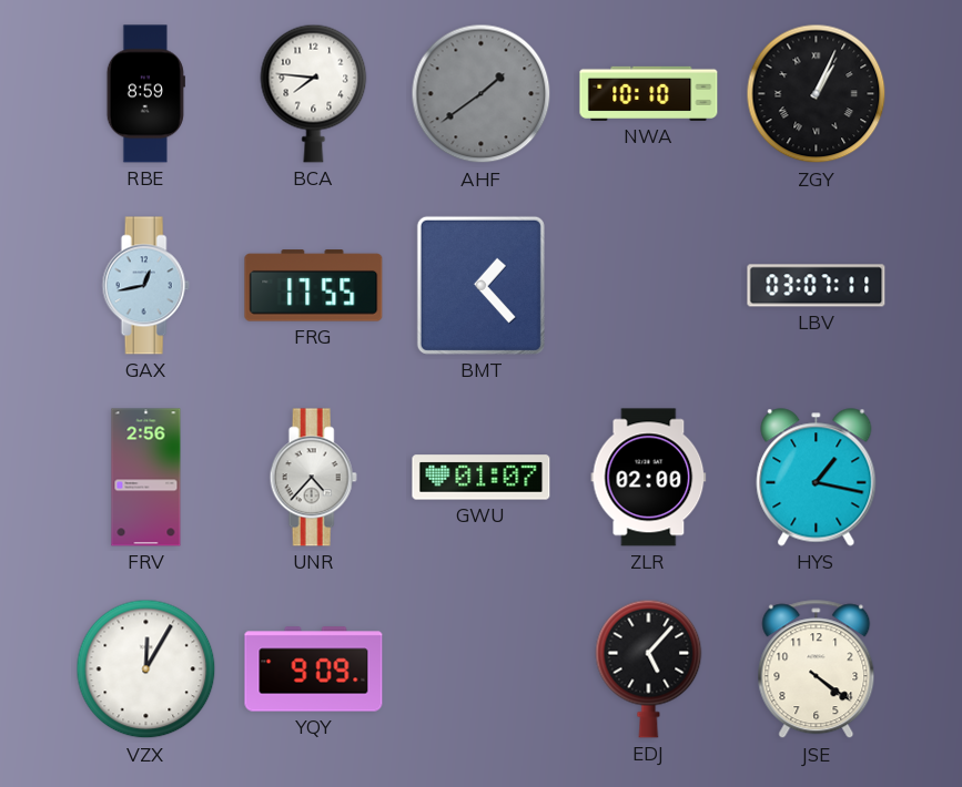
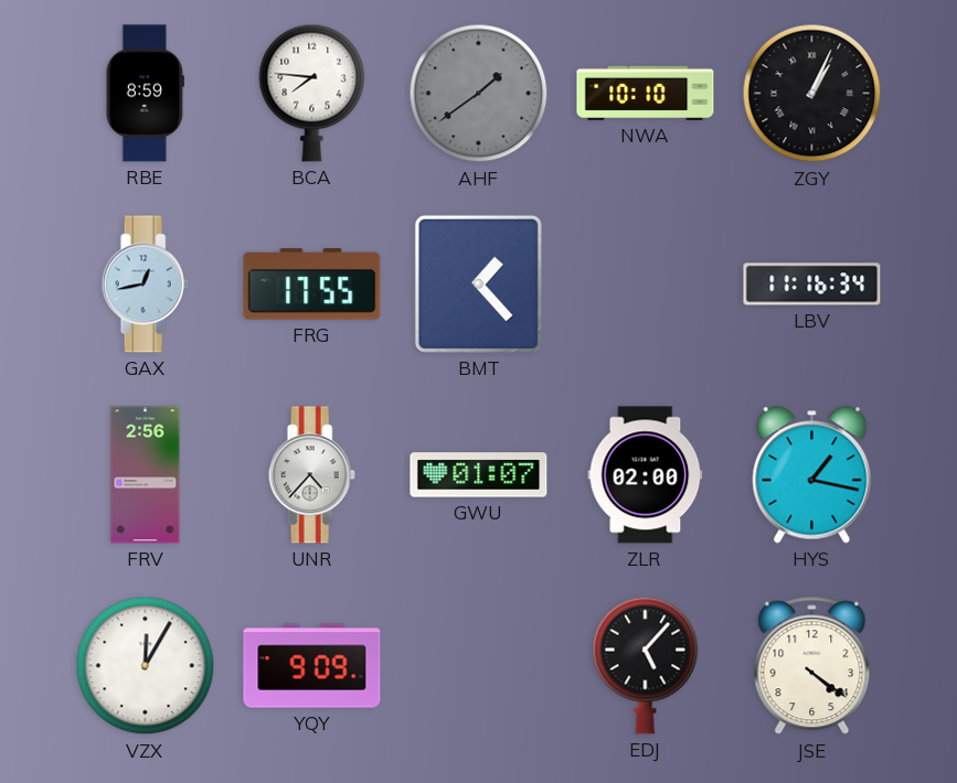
LBV: 03:07 -> 11:16
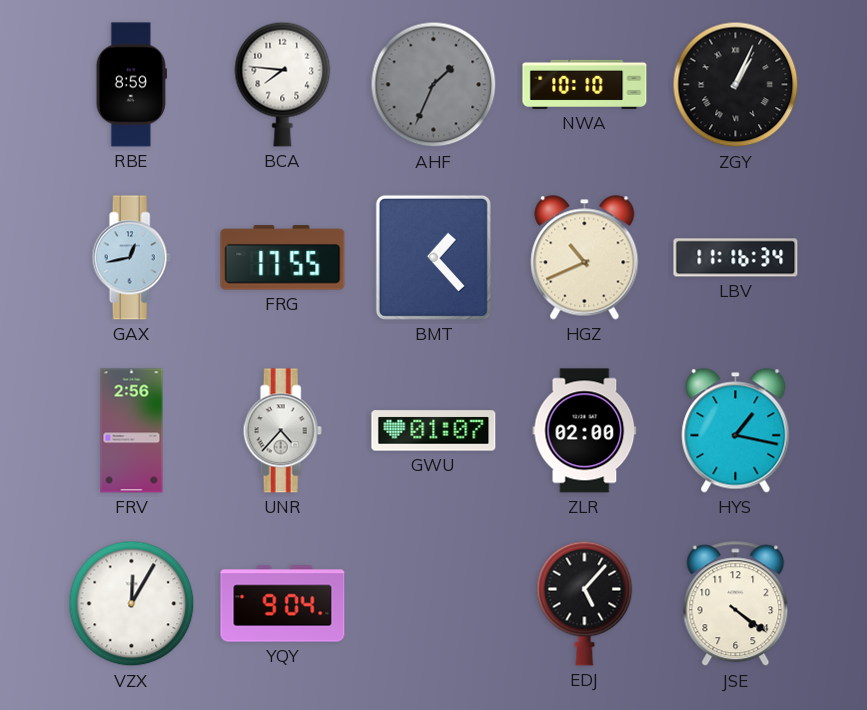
AHF: 1:39 -> 1:34
HGZ: none -> 10:41
YQY: 9:09 -> 9:04
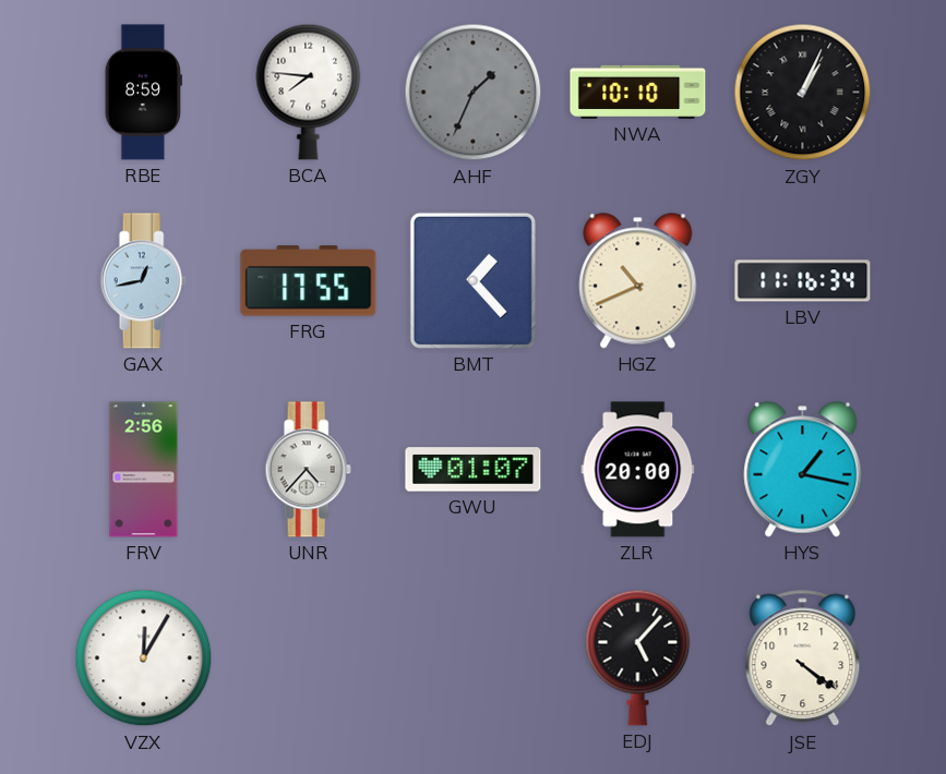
ZLR: 02:00 -> 20:00
YQY: 9:04 -> none
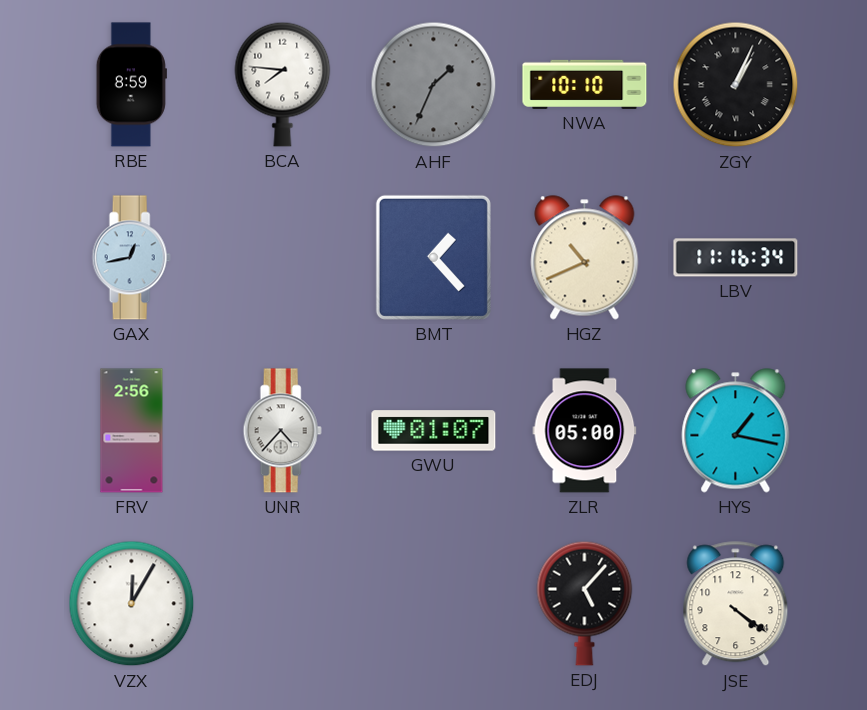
FRG: 17:55 -> none
ZLR: 20:00 -> 05:00
